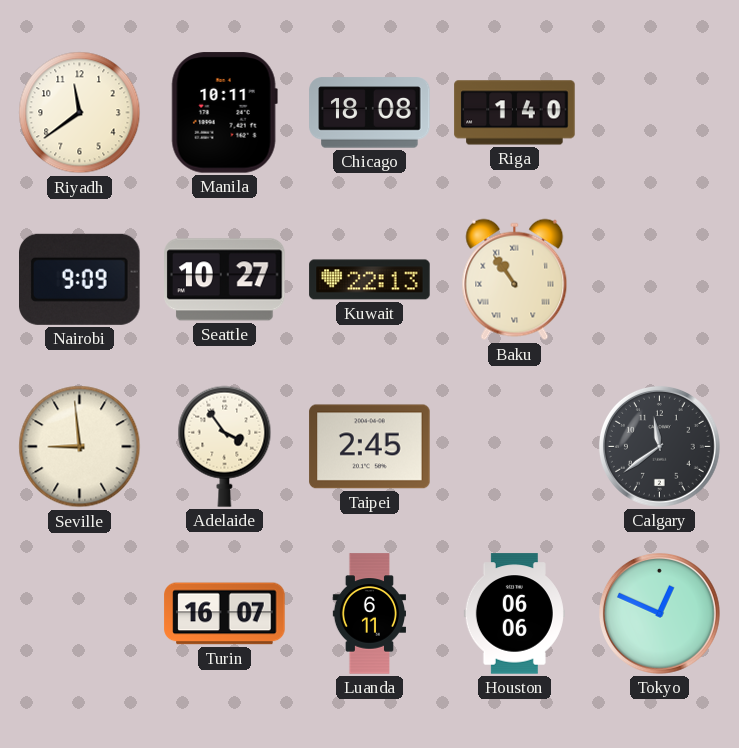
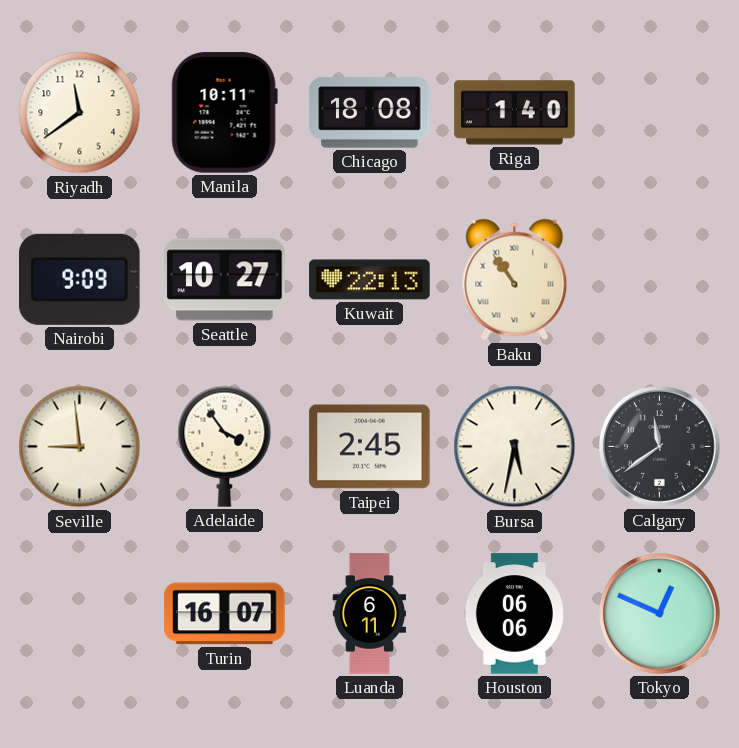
Bursa: none -> 5:32
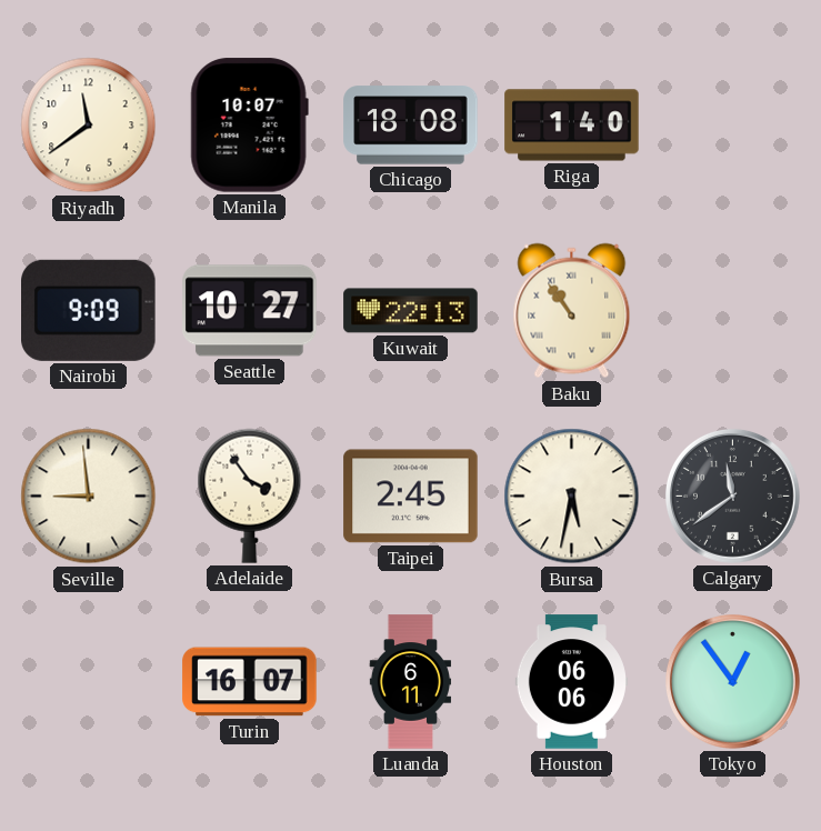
Manila: 10:11 -> 10:07
Tokyo: 12:49 -> 12:54
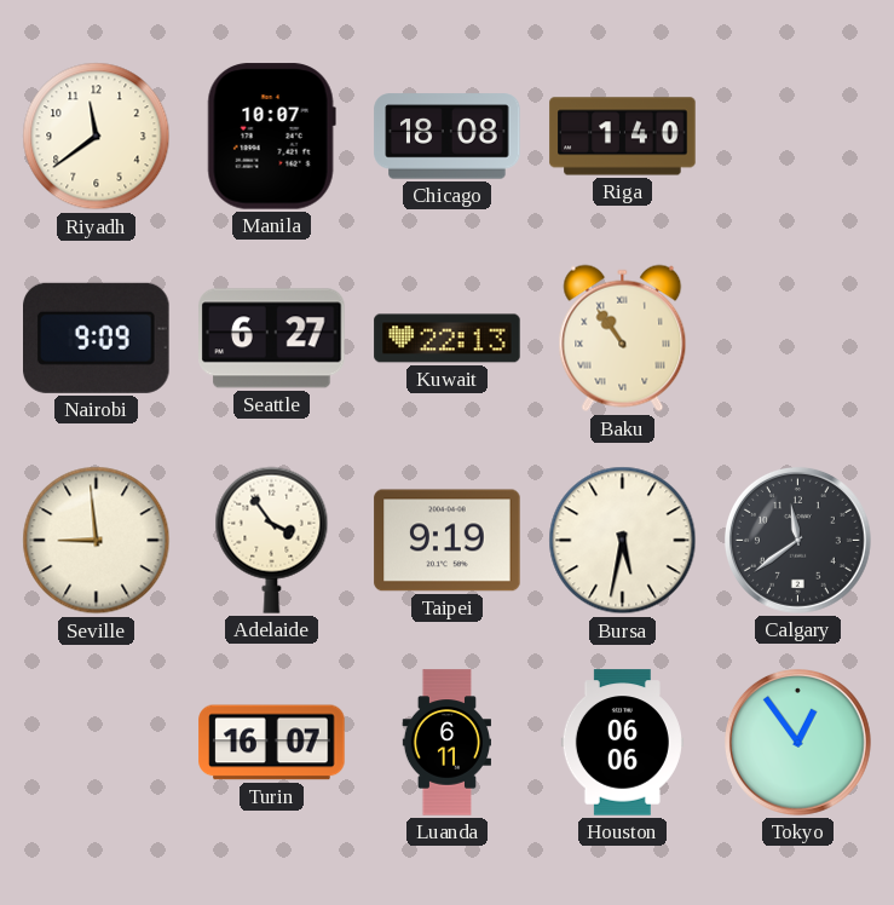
Seattle: 10:27 -> 6:27
Taipei: 2:45 -> 9:19
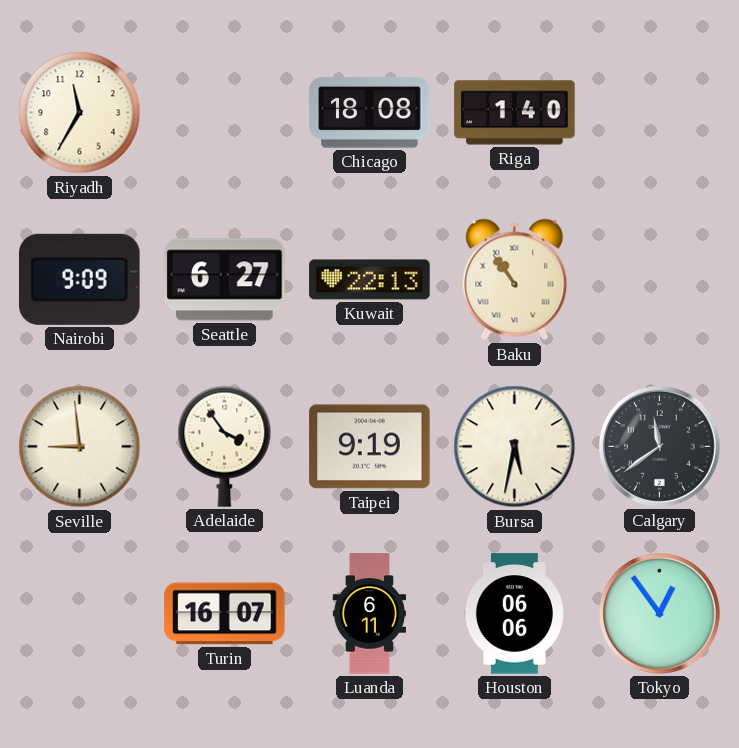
Riyadh: 11:39 -> 11:35
Manila: 10:07 -> none
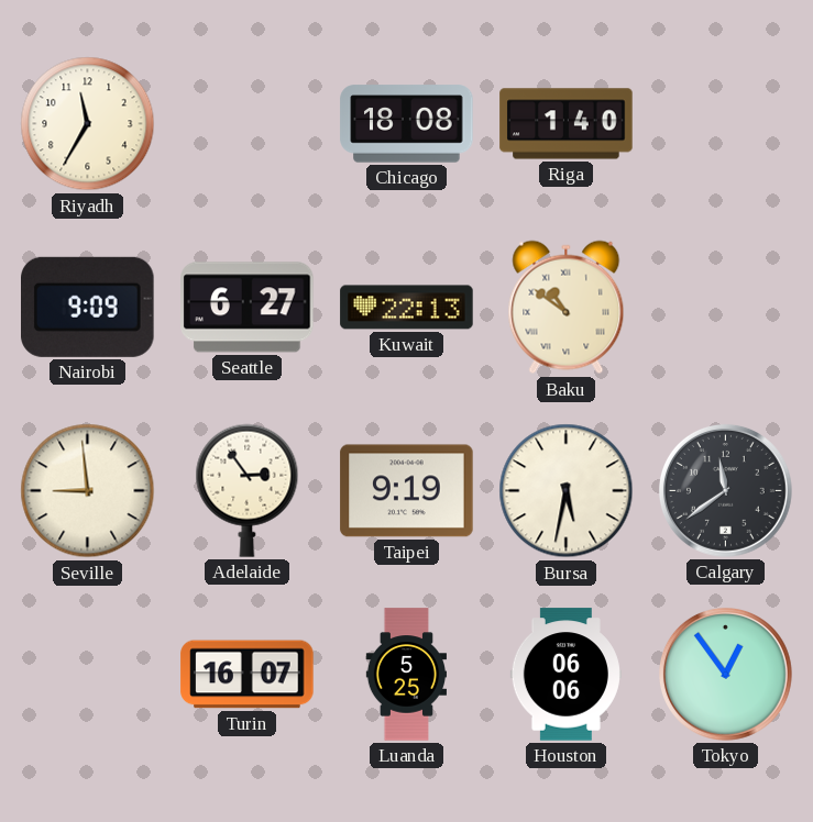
Baku: 10:54 -> 10:51
Adelaide: 3:54 -> 2:54
Luanda: 6:11 -> 5:25
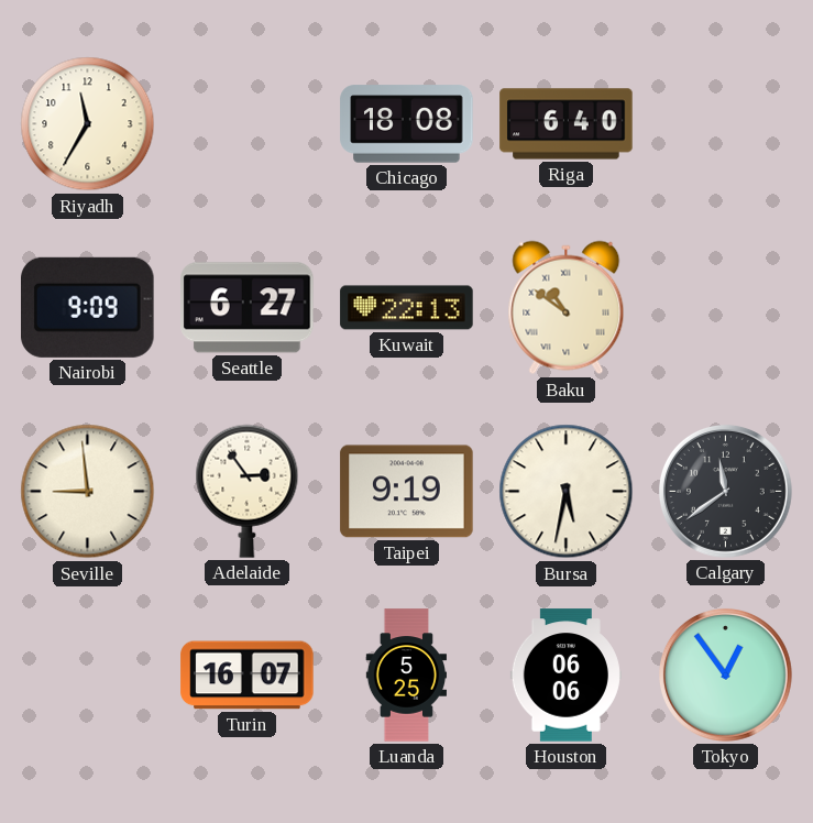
Riga: 1:40 -> 6:40
